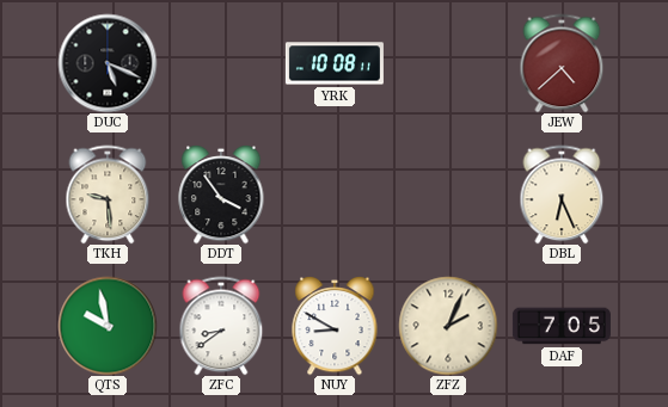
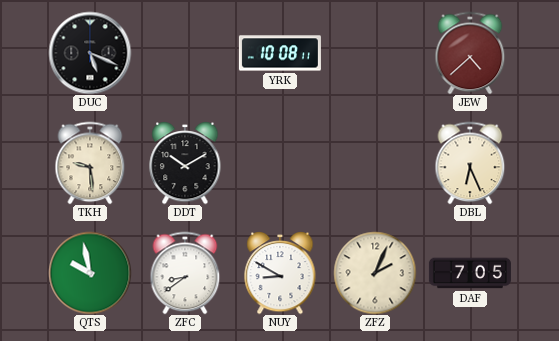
DDT: 3:54 -> 10:10
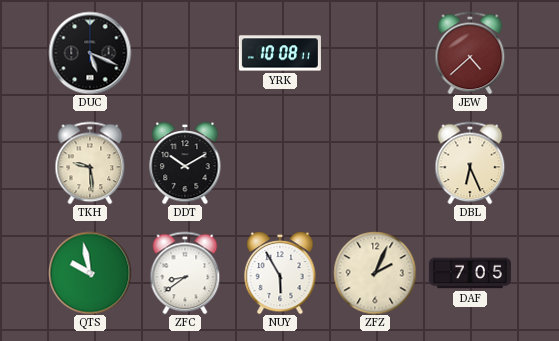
NUY: 8:50 -> 5:55
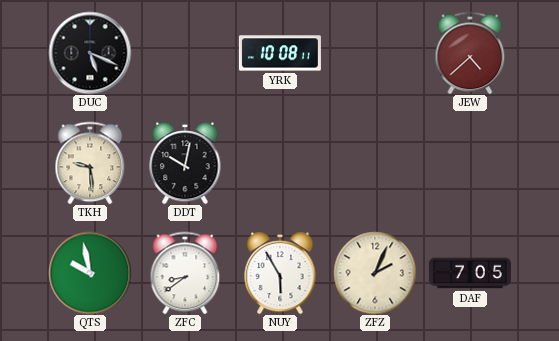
DDT: 10:10 -> 10:02
DBL: 6:26 -> none
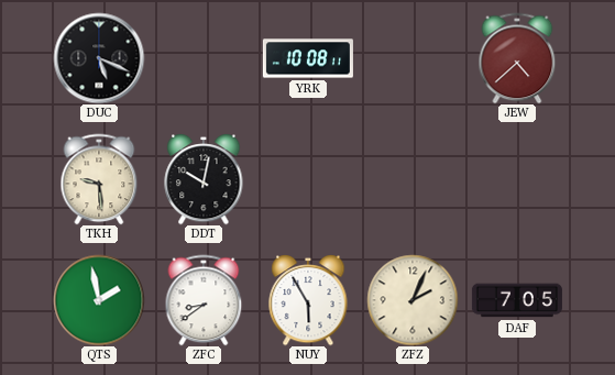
QTS: 9:58 -> 1:58
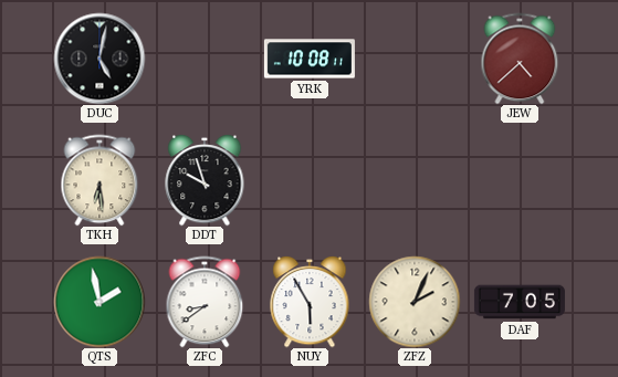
DUC: 5:19 -> 5:02
TKH: 9:29 -> 6:29
DDT: 10:02 -> 9:57
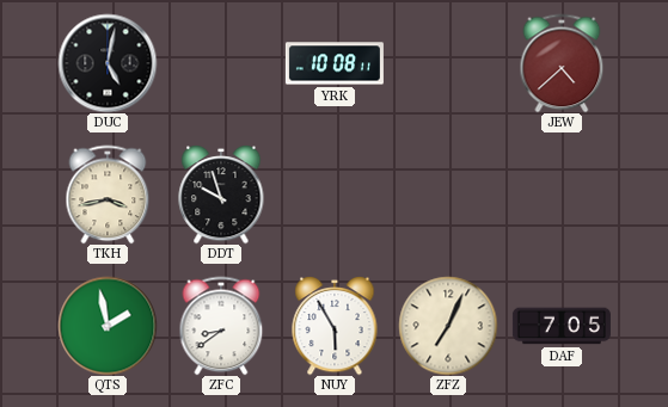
TKH: 6:29 -> 3:43
ZFZ: 2:04 -> 7:04
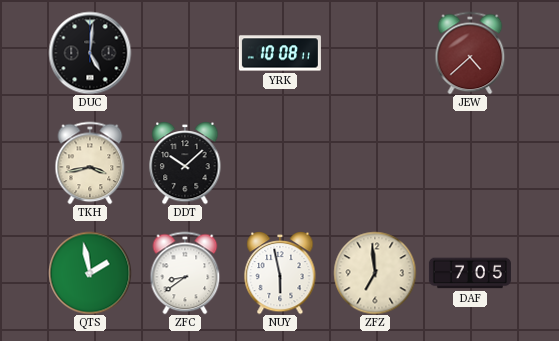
DUC: 5:02 -> 5:01
DDT: 9:57 -> 10:08
NUY: 5:55 -> 5:58
ZFZ: 7:04 -> 6:59
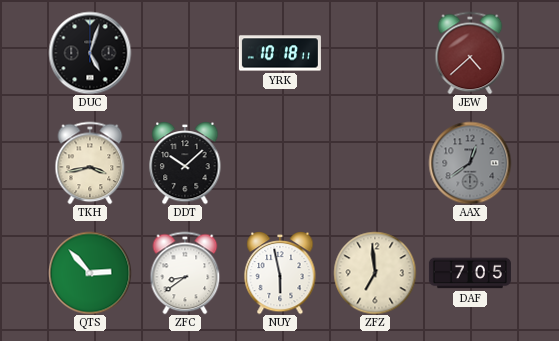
DUC: 5:01 -> 5:03
YRK: 10:08 -> 10:18
AAX: none -> 12:39
QTS: 1:58 -> 2:53
